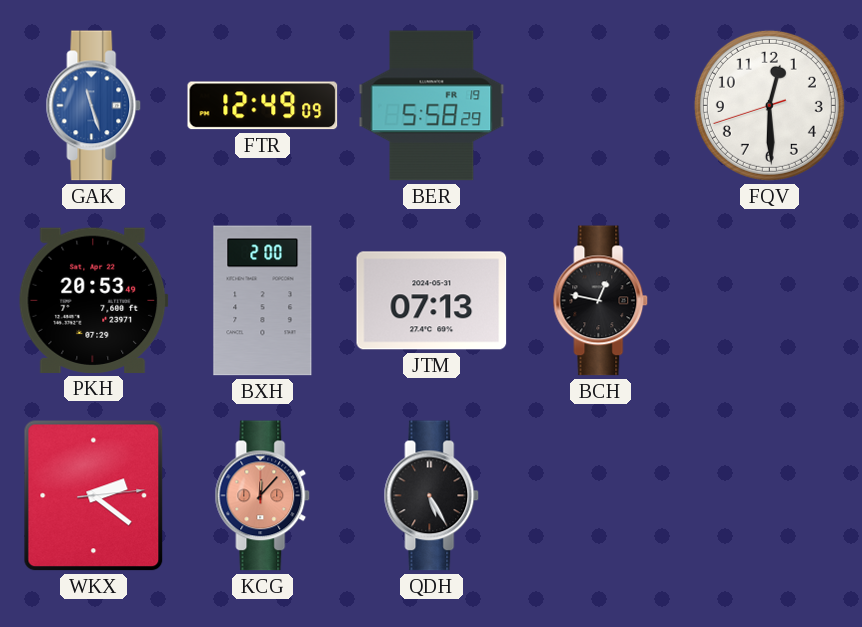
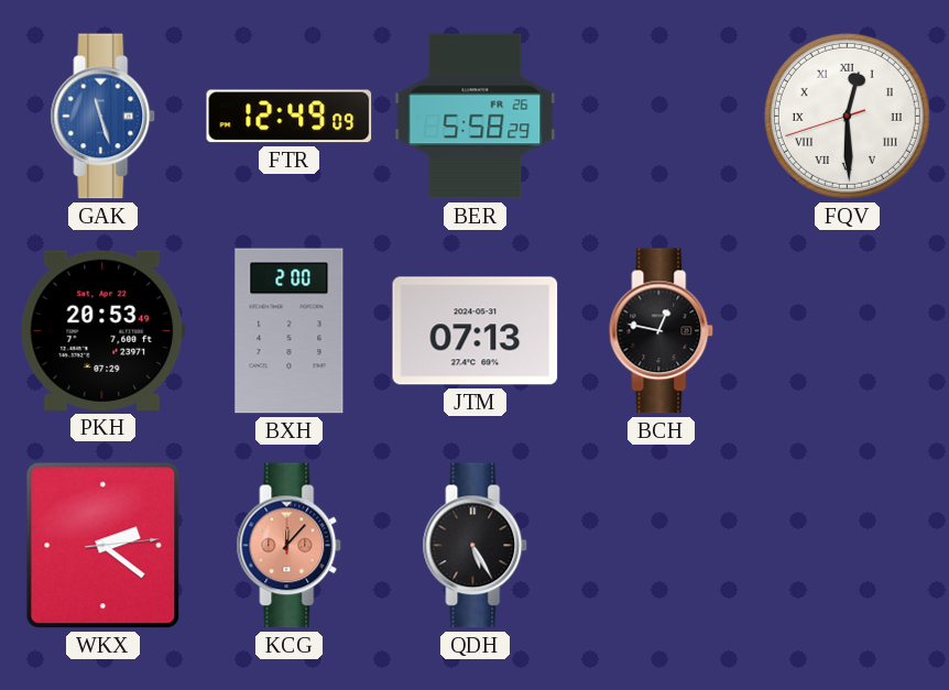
BER date: FR 19 -> FR 26
FQV numerals: Arabic -> Roman
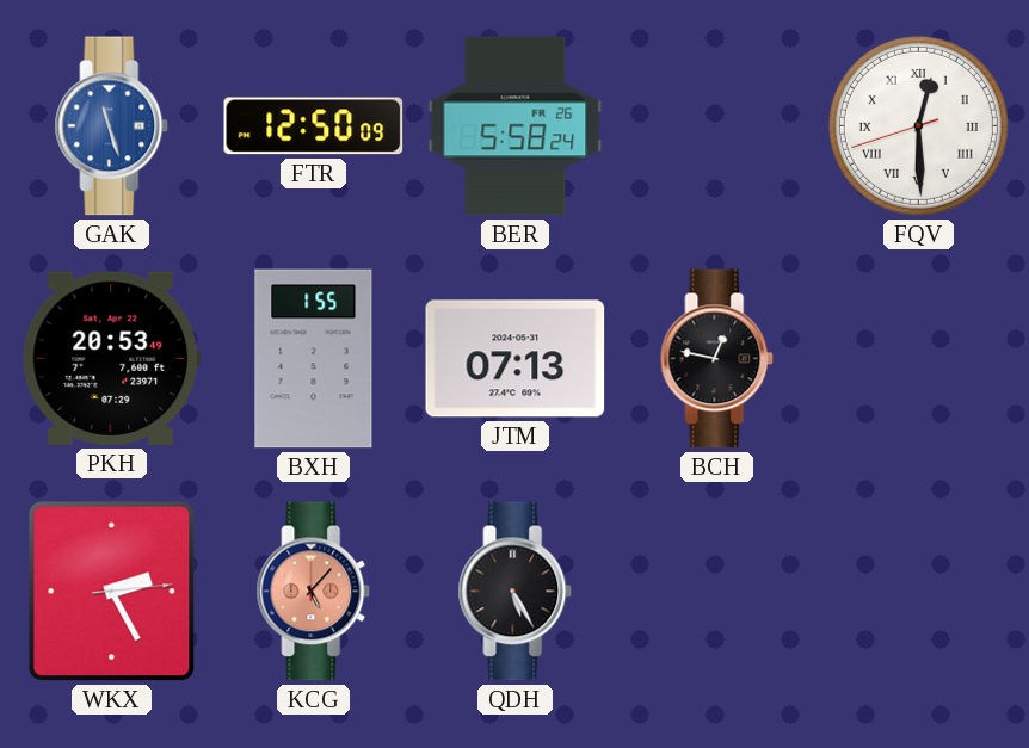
FTR: 12:49 -> 12:50
BER: 5:58:29 -> 5:58:24
BXH: 2:00 -> 1:55
WKX: 2:21 -> 2:25
KCG: 12:07 -> 5:07
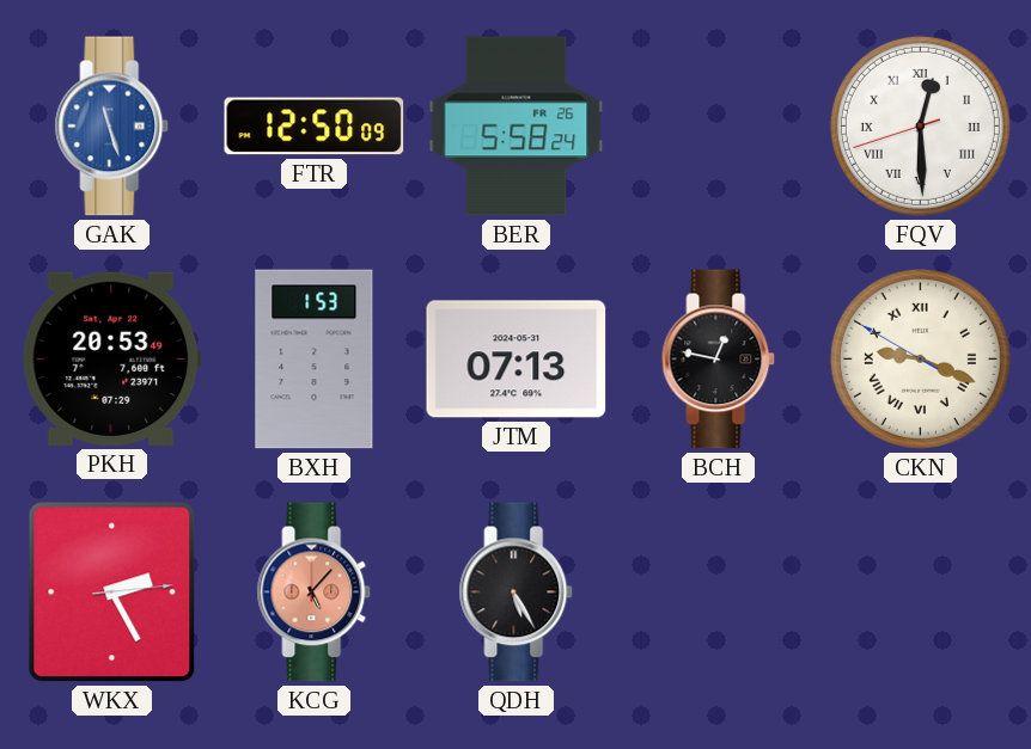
BXH: 1:55 -> 1:53
CKN: none -> 9:18
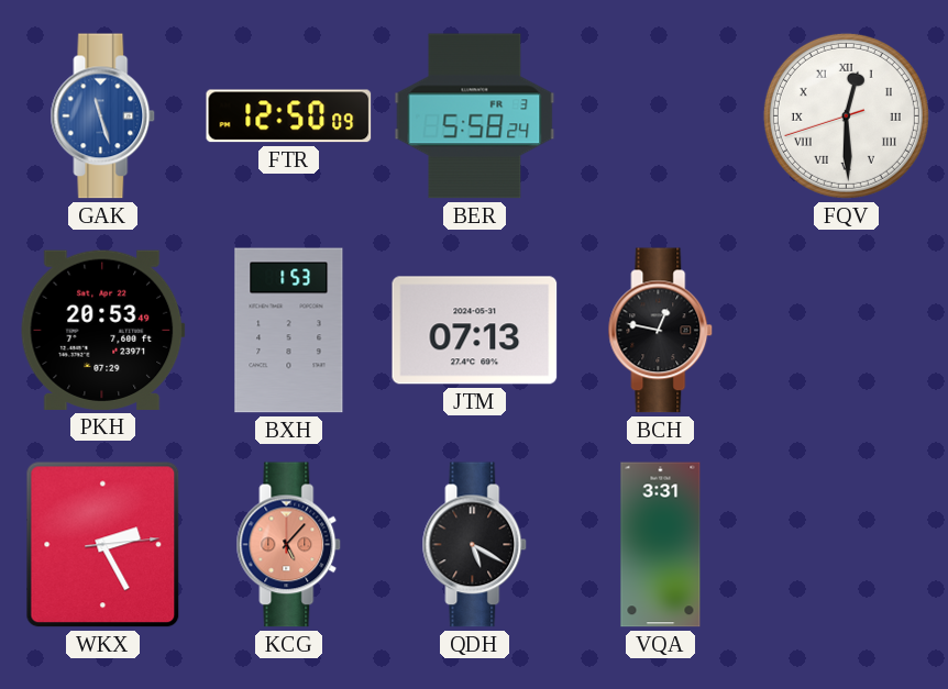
BER date: FR 26 -> FR 3
CKN: 9:18 -> none
QDH: 5:25 -> 5:20
VQA: none -> 3:31
